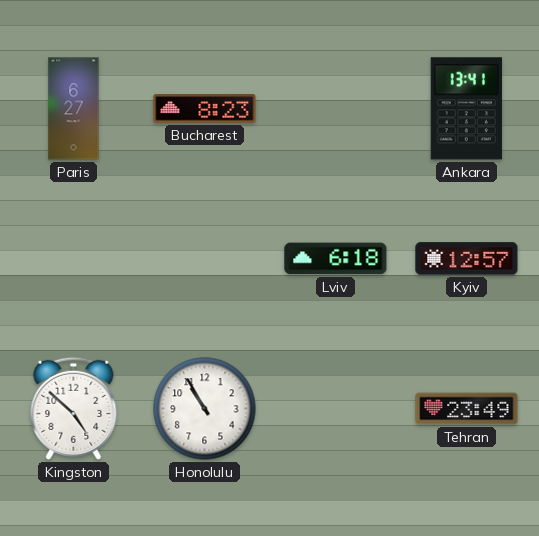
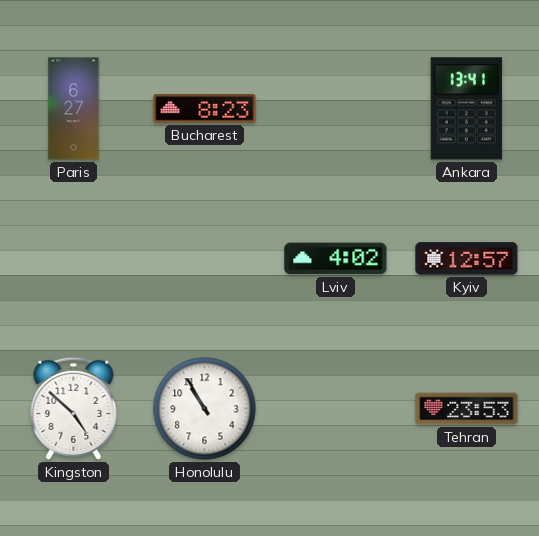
Lviv: 6:18 -> 4:02
Tehran: 23:49 -> 23:53
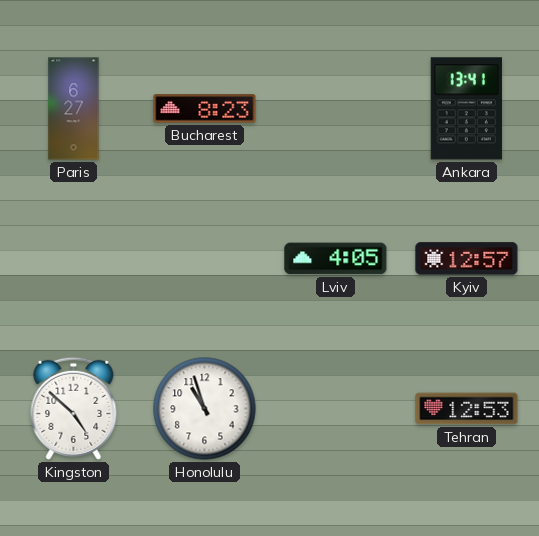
Lviv: 4:02 -> 4:05
Honolulu: 10:55 -> 10:57
Tehran: 23:53 -> 12:53
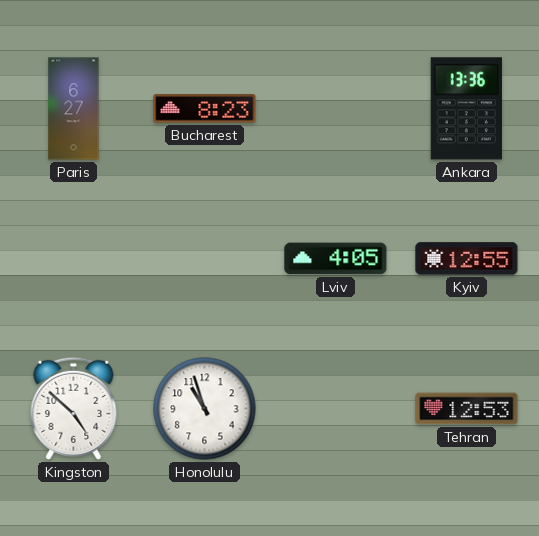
Ankara: 13:41 -> 13:36
Kyiv: 12:57 -> 12:55
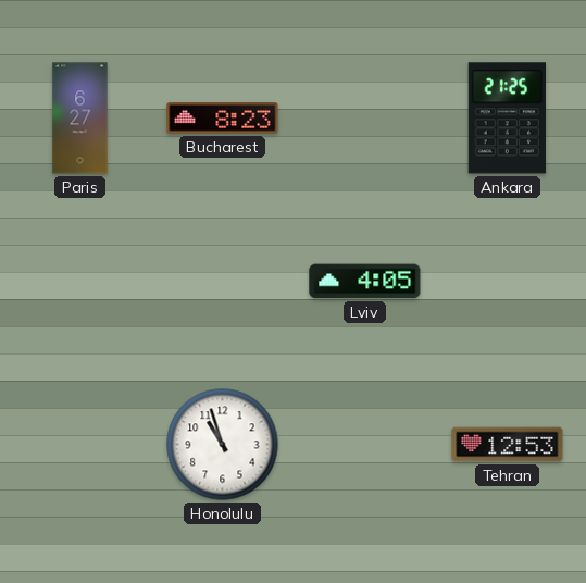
Ankara: 13:36 -> 21:25
Kyiv: 12:55 -> none
Kingston: 4:52 -> none
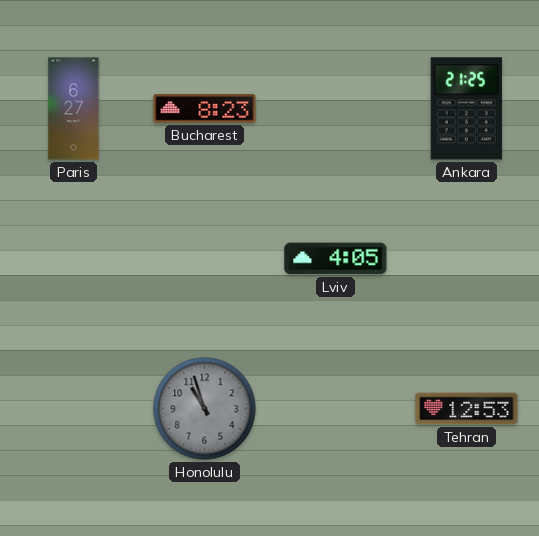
Honolulu dial: white -> grey
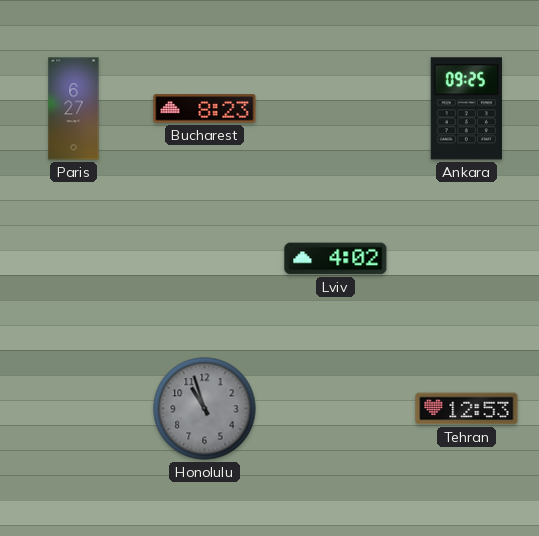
Ankara: 21:25 -> 09:25
Lviv: 4:05 -> 4:02
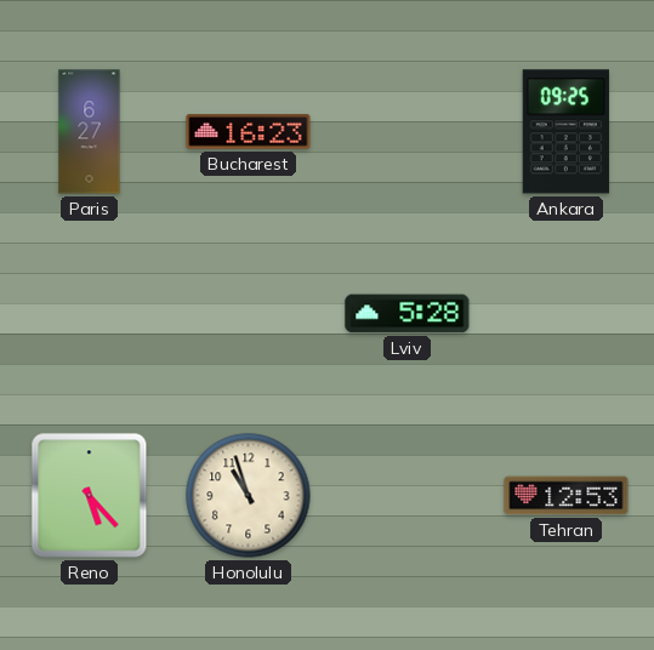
Bucharest: 8:23 -> 16:23
Lviv: 4:02 -> 5:28
Reno: none -> 5:23
Honolulu dial: grey -> cream
